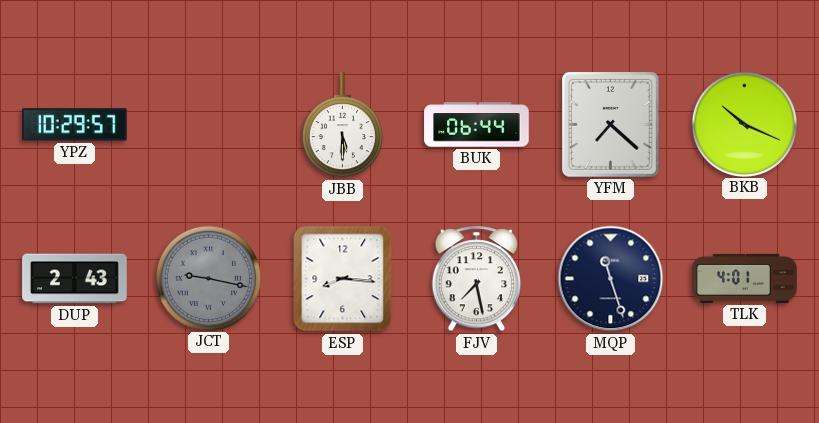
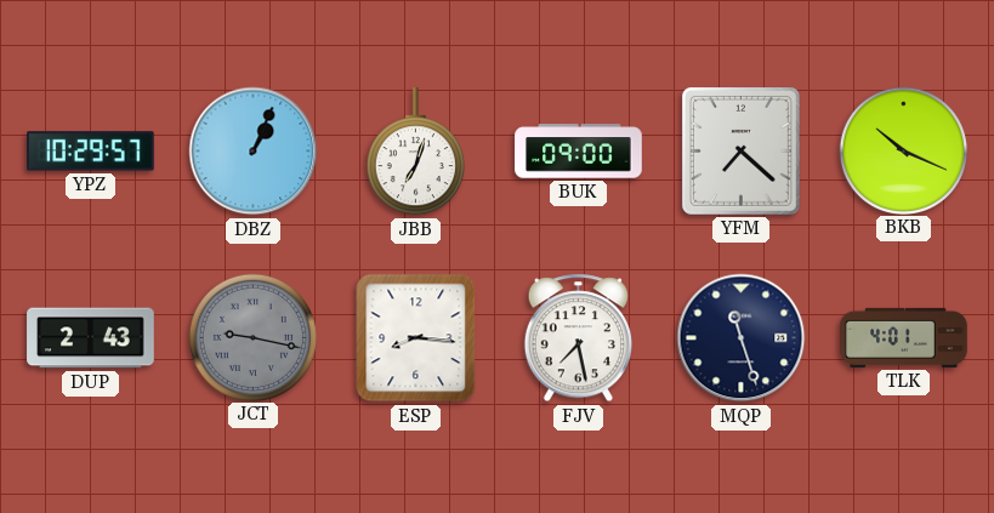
DBZ: none -> 1:04
JBB: 5:30 -> 7:03
BUK: 06:44 -> 09:00
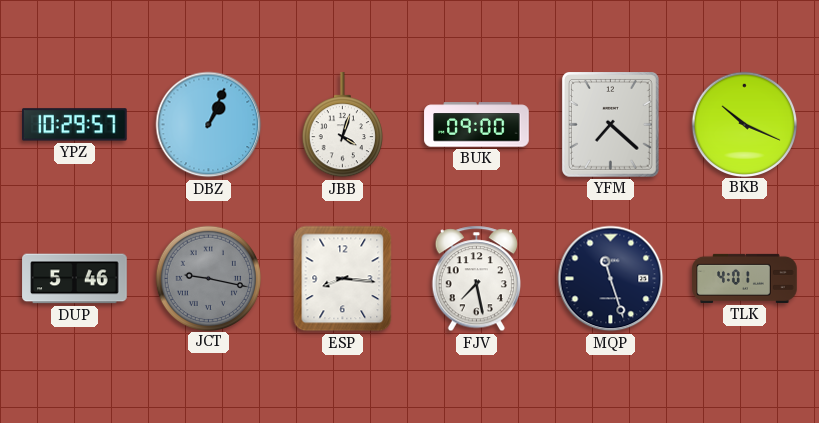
JBB: 7:03 -> 4:03
DUP: 2:43 -> 5:46
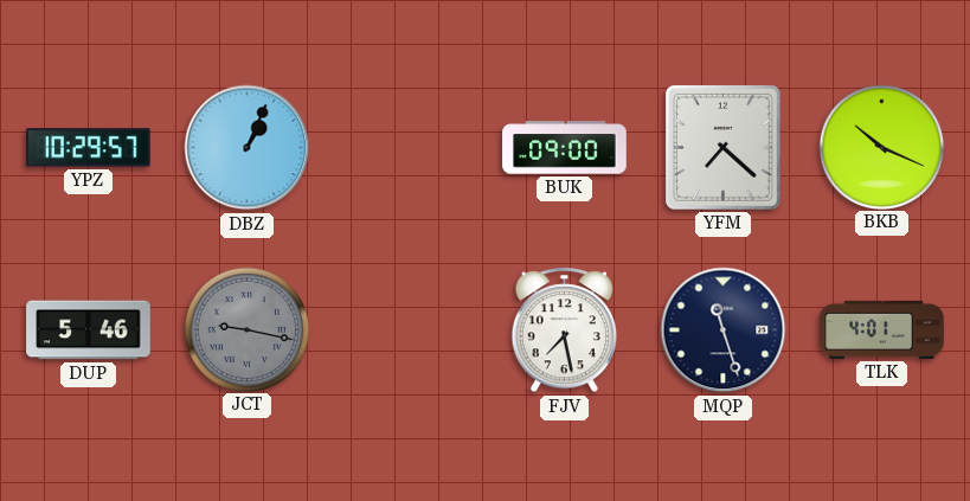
JBB: 4:03 -> none
ESP: 8:16 -> none
